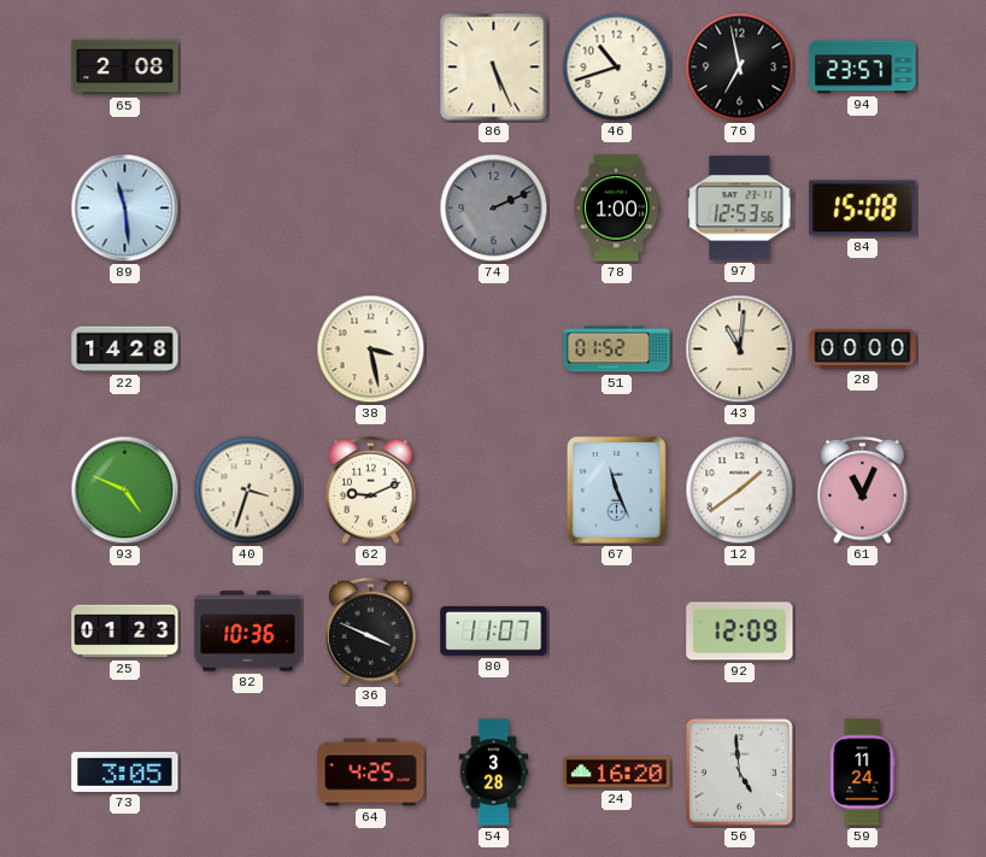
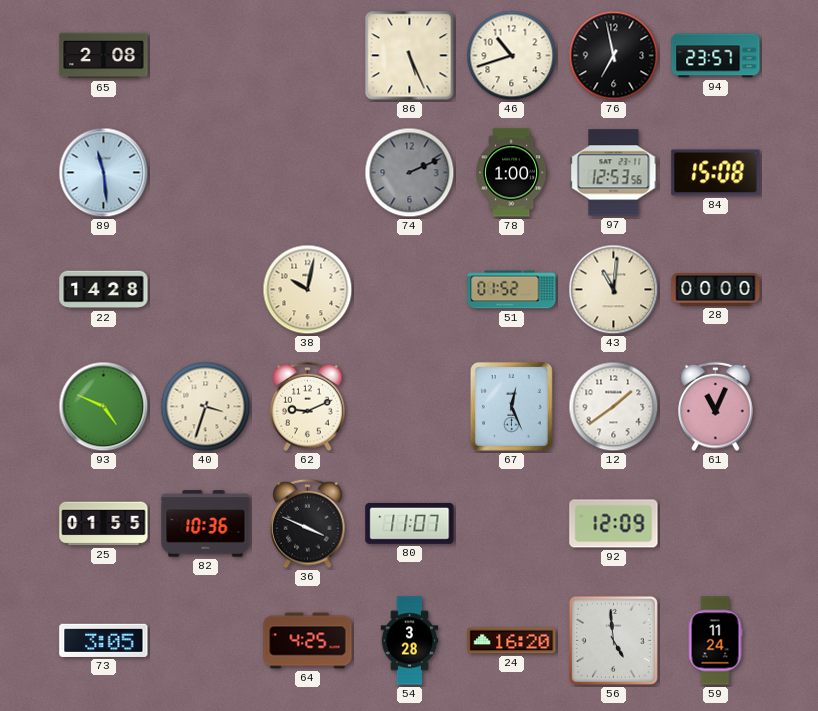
38: 3:28 -> 10:02
67: 11:26 -> 12:26
25: 01:23 -> 01:55
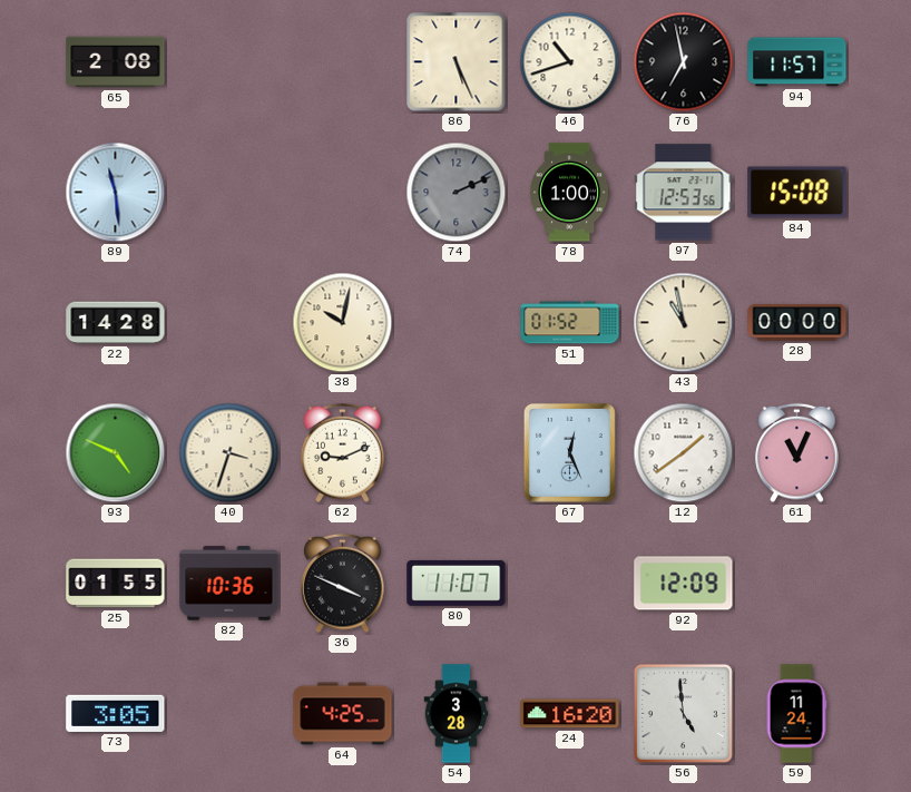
94: 23:57 -> 11:57
43: 11:01 -> 10:58
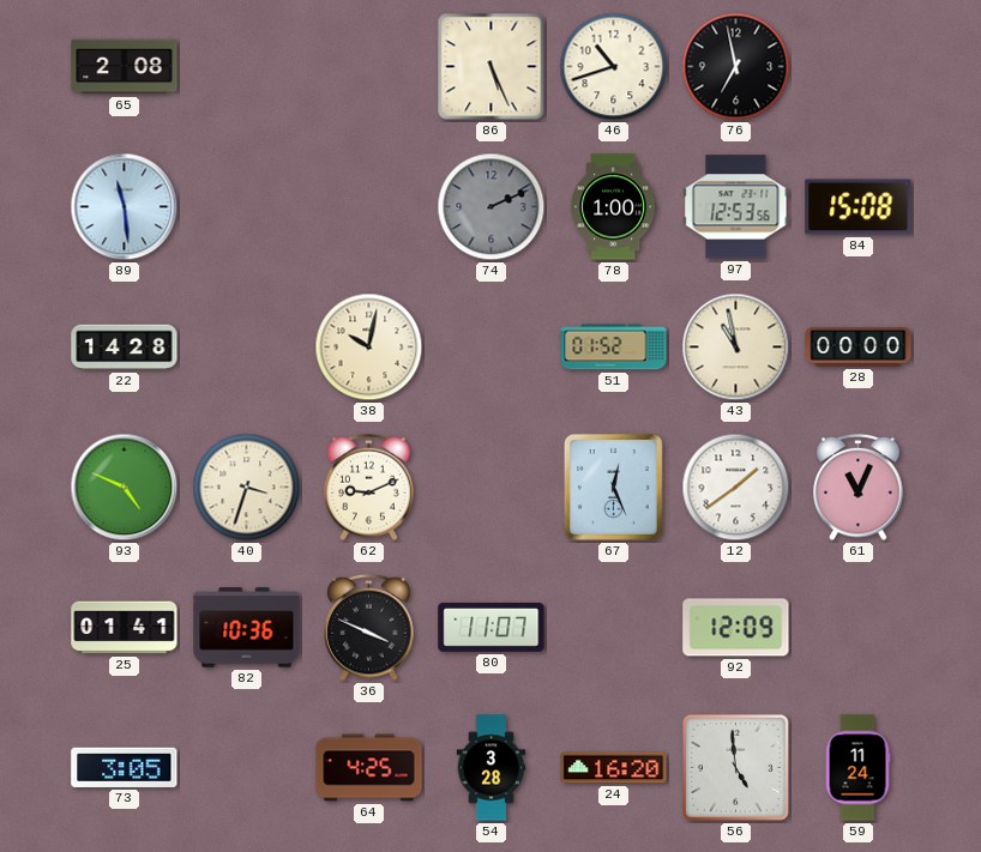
94: 11:57 -> none
25: 01:55 -> 01:41
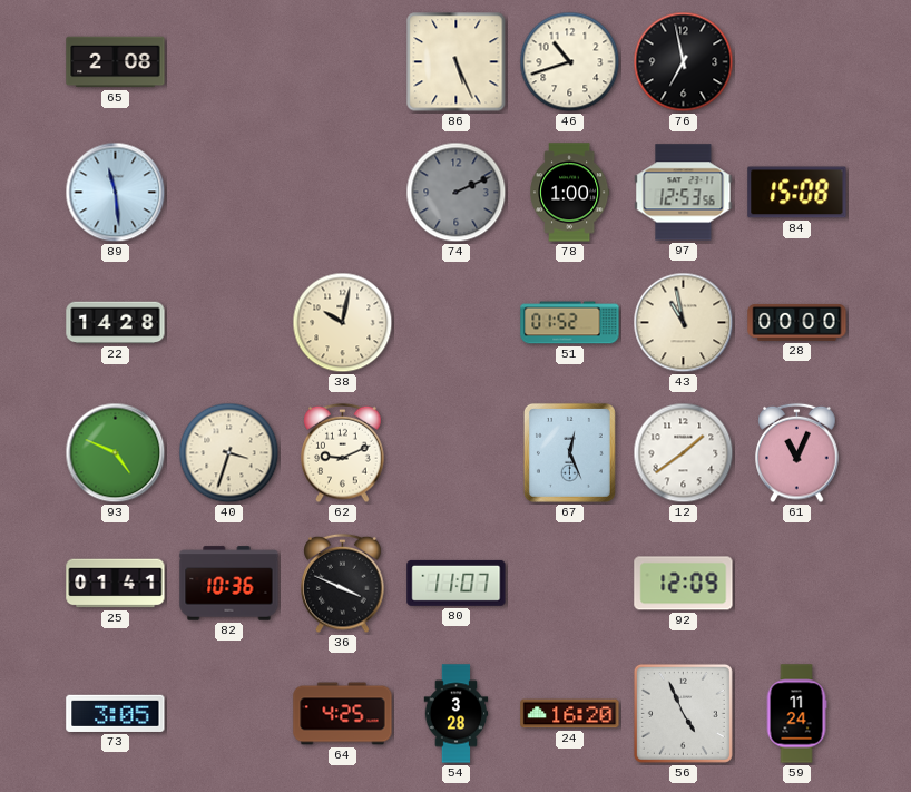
56: 4:59 -> 4:56
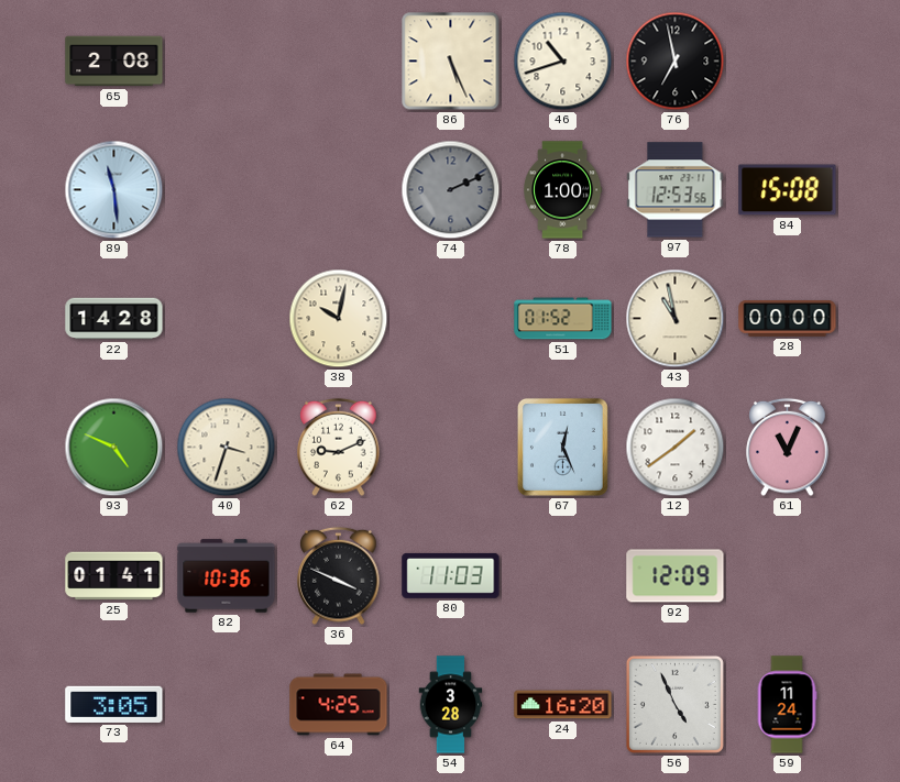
80: 11:07 -> 11:03
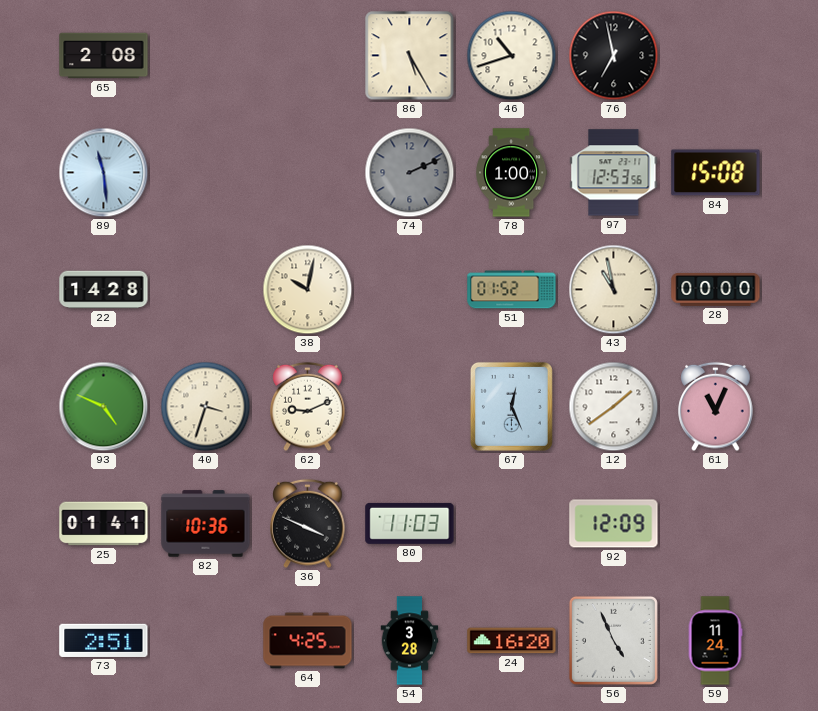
86: 5:26 -> 5:25
73: 3:05 -> 2:51
